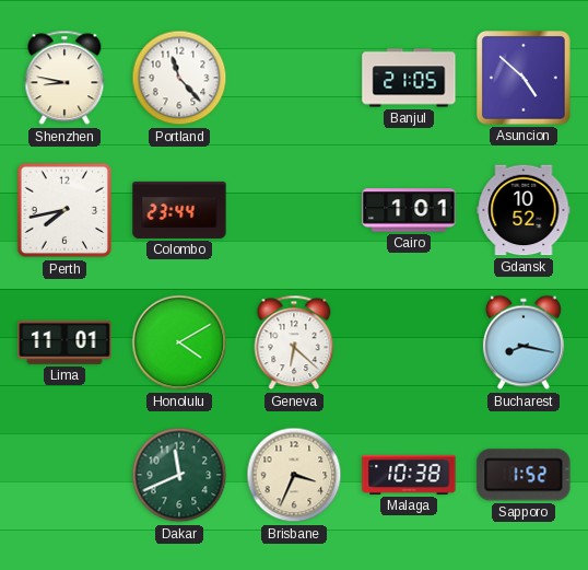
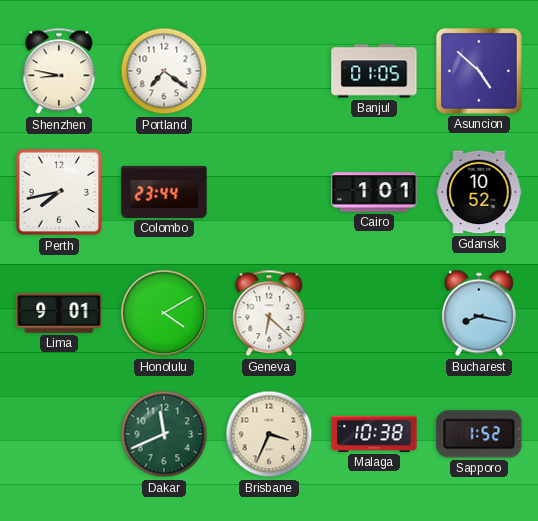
Portland: 11:23 -> 7:21
Banjul: 21:05 -> 01:05
Lima: 11:01 -> 9:01
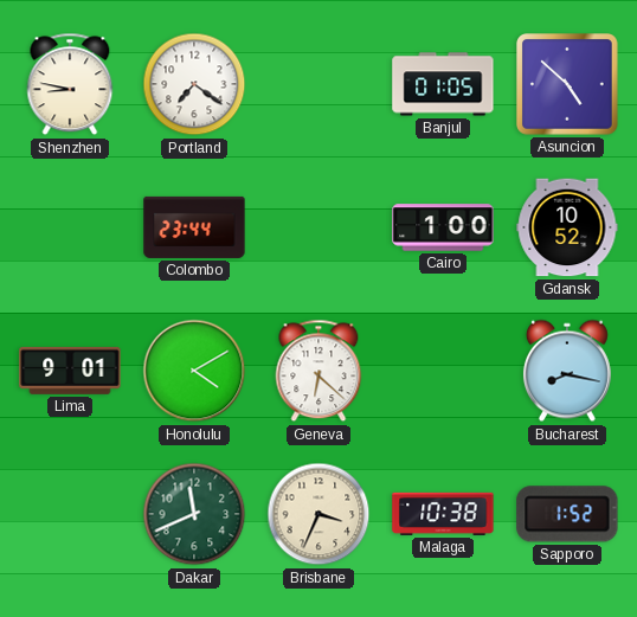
Perth: 7:43 -> none
Cairo: 1:01 -> 1:00
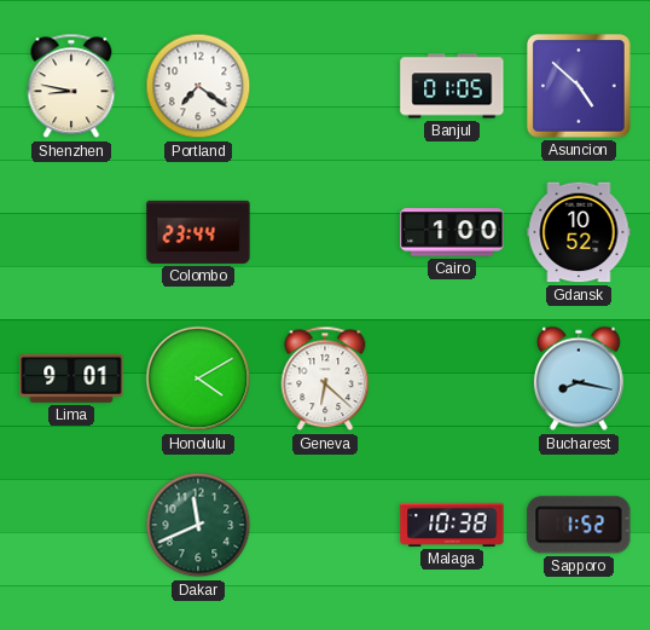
Brisbane: 3:34 -> none
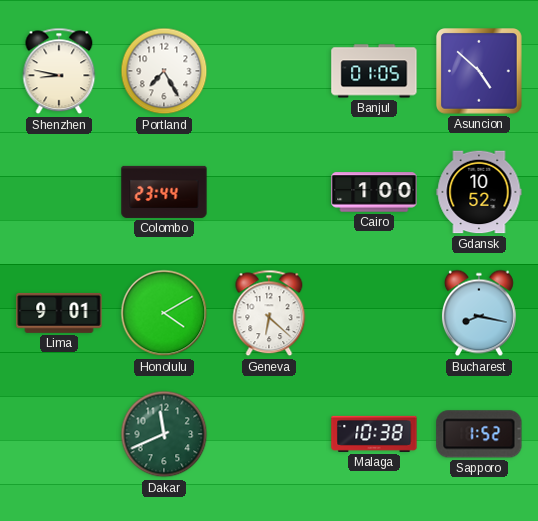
Portland: 7:21 -> 7:25
